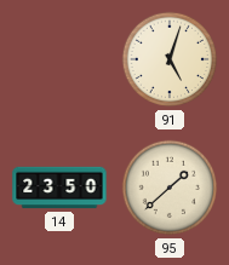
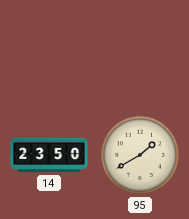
91: 5:03 -> none
95: 1:38 -> 1:40
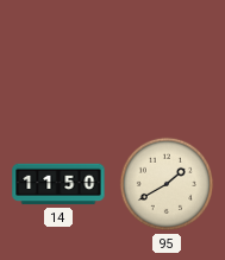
14: 23:50 -> 11:50
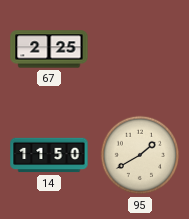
67: none -> 2:25
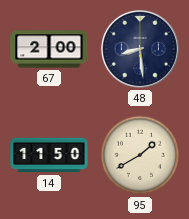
67: 2:25 -> 2:00
48: none -> 8:29
